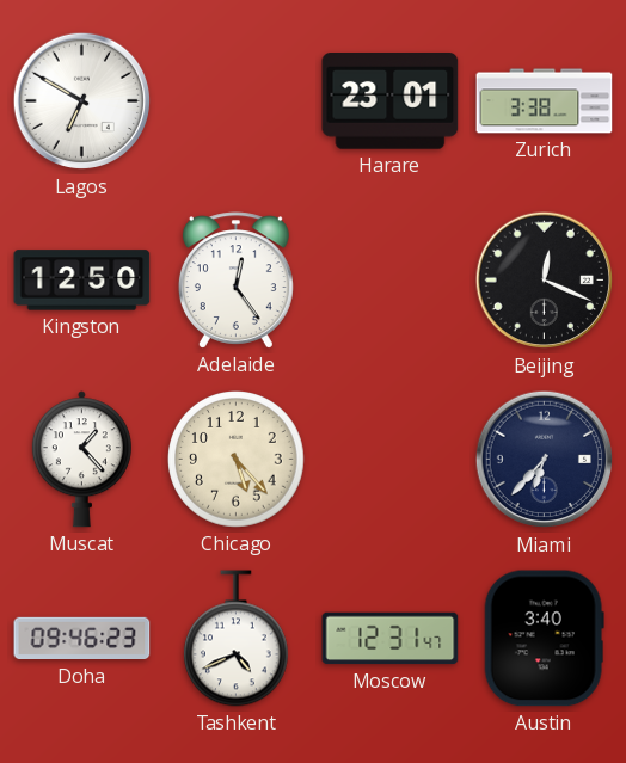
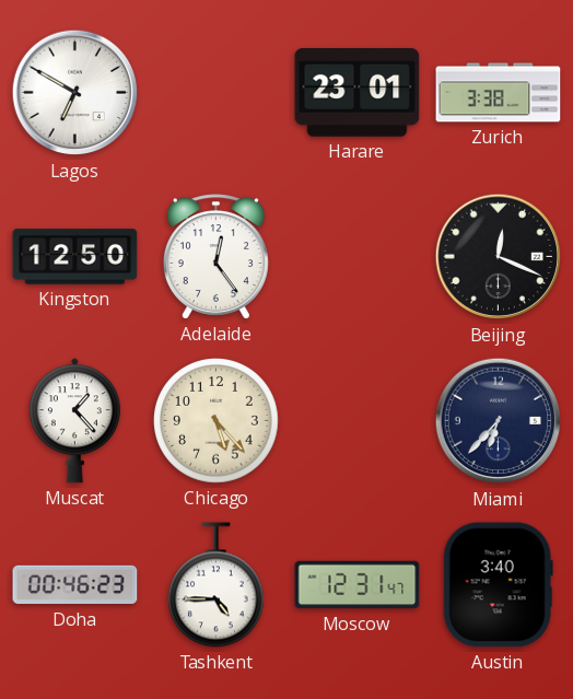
Doha: 09:46 -> 00:46
Tashkent: 4:41 -> 4:45
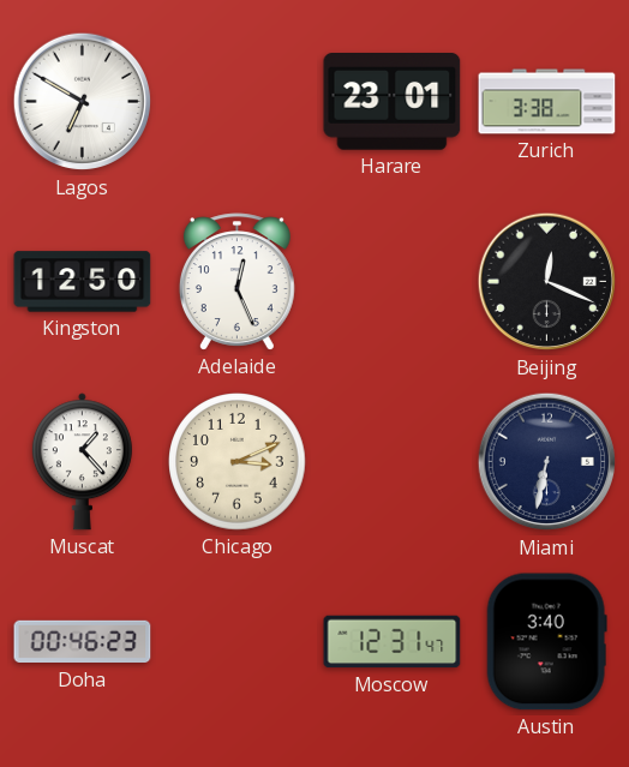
Adelaide: 12:24 -> 12:26
Chicago: 5:23 -> 3:11
Miami: 6:37 -> 6:32
Tashkent: 4:45 -> none
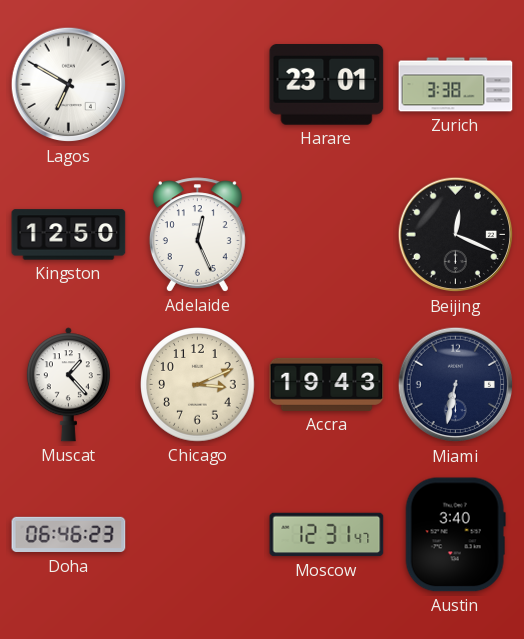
Accra: none -> 19:43
Doha: 00:46 -> 06:46
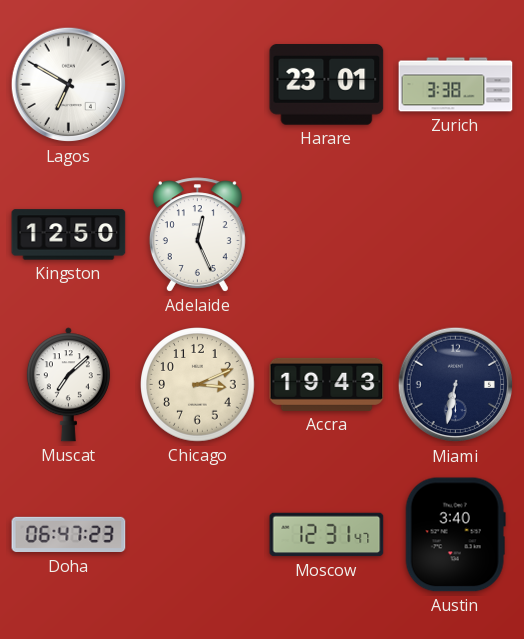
Beijing: 12:19 -> none
Muscat: 1:23 -> 7:08
Doha: 06:46 -> 06:47
